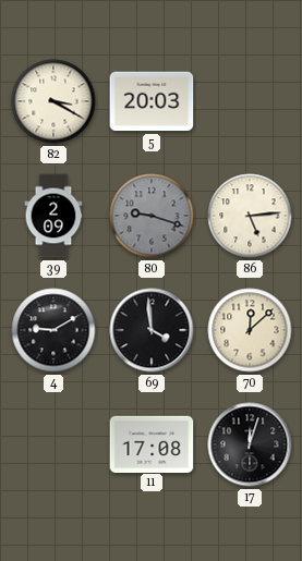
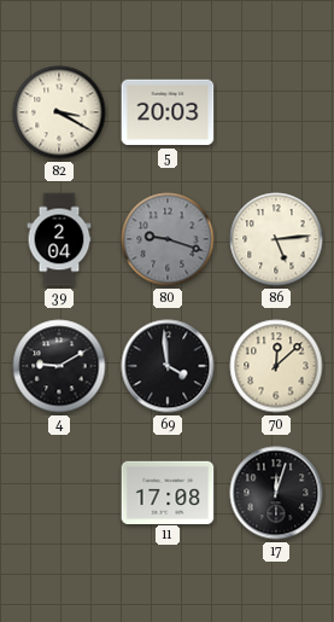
39: 2:09 -> 2:04
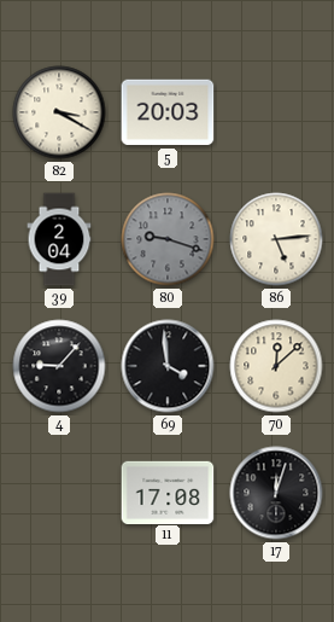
4: 9:10 -> 9:07
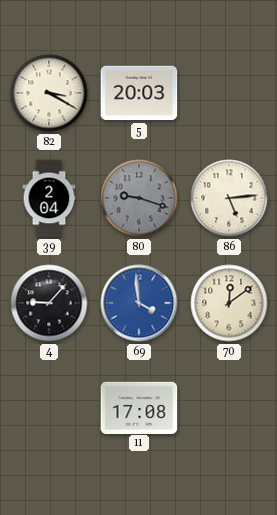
69 dial: black -> blue
70: 12:08 -> 12:09
17: 12:03 -> none
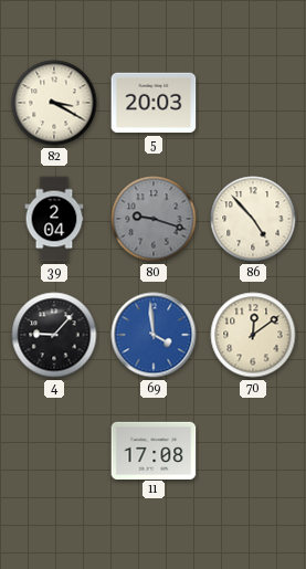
86: 5:14 -> 4:53
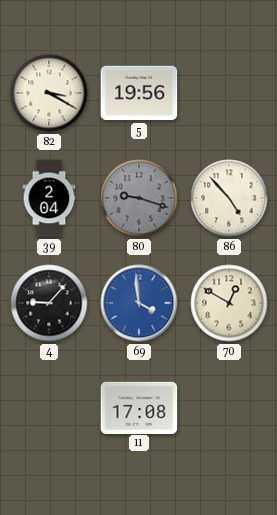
5: 20:03 -> 19:56
70: 12:09 -> 12:50
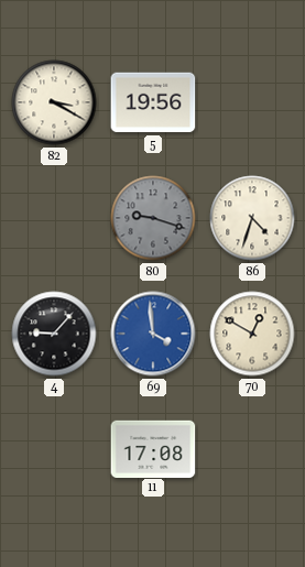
39: 2:04 -> none
86: 4:53 -> 4:33
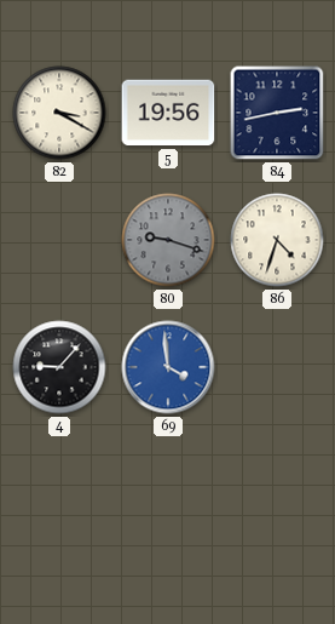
84: none -> 2:43
70: 12:50 -> none
11: 17:08 -> none
